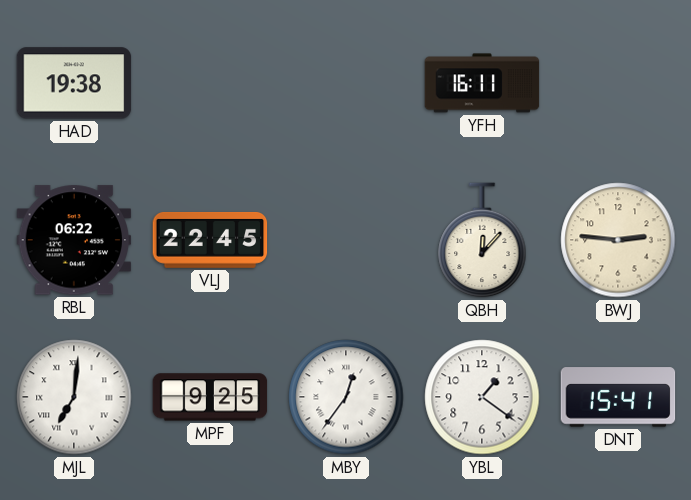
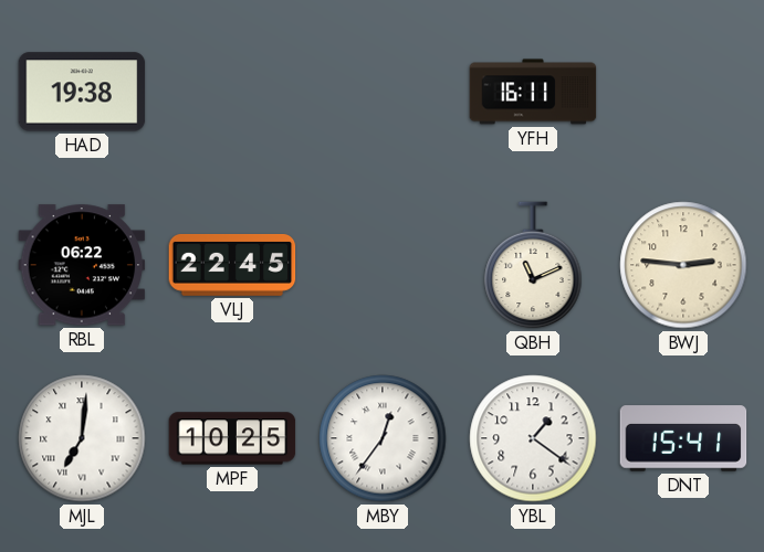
QBH: 12:07 -> 11:11
MPF: 9:25 -> 10:25
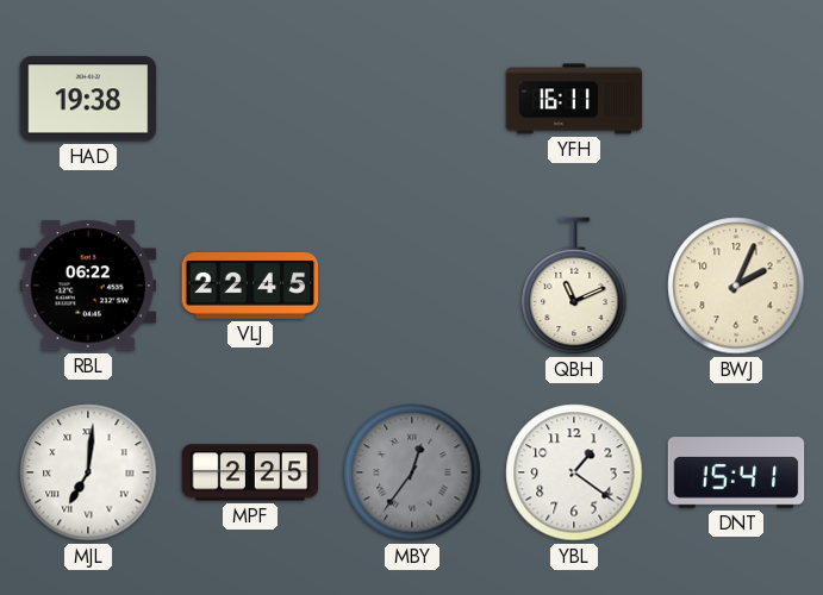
BWJ: 2:46 -> 2:04
MPF: 10:25 -> 2:25
MBY dial: white -> grey
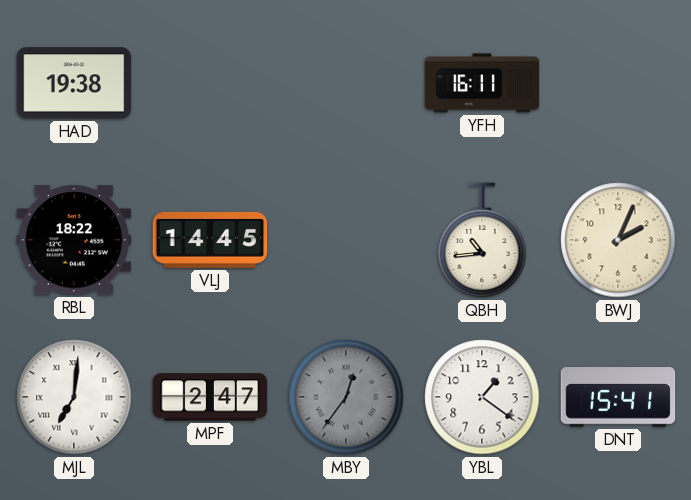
RBL: 06:22 -> 18:22
VLJ: 22:45 -> 14:45
QBH: 11:11 -> 10:44
MPF: 2:25 -> 2:47
